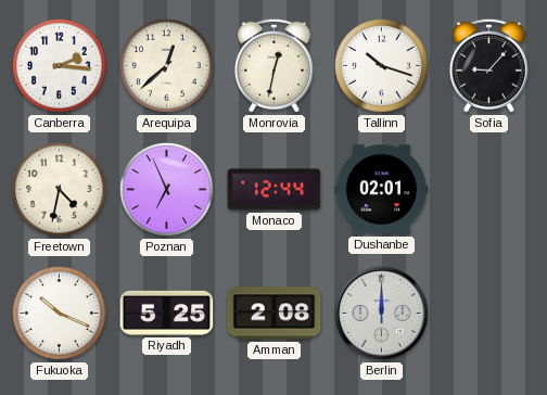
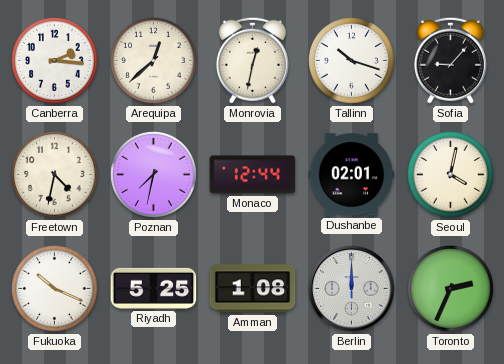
Poznan: 6:56 -> 7:32
Seoul: none -> 4:02
Amman: 2:08 -> 1:08
Toronto: none -> 2:34
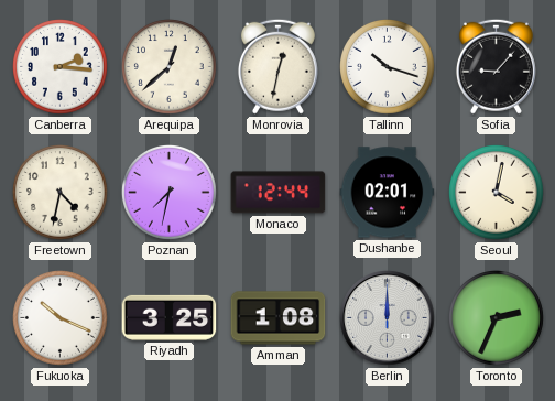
Riyadh: 5:25 -> 3:25
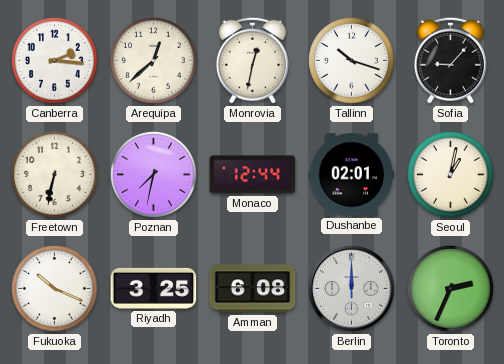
Freetown: 4:32 -> 6:32
Seoul: 4:02 -> 1:02
Amman: 1:08 -> 6:08
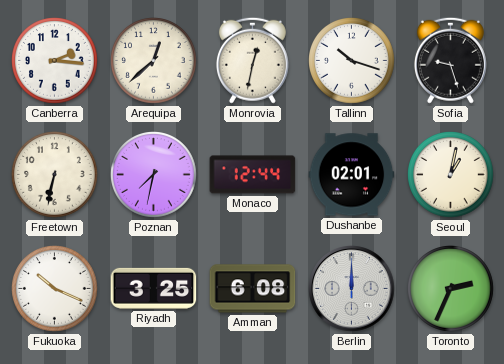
Sofia: 9:07 -> 9:27
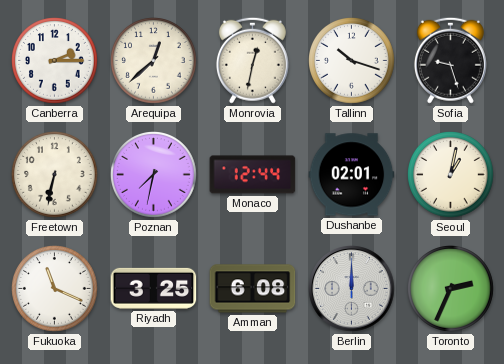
Canberra: 2:16 -> 2:15
Fukuoka: 10:19 -> 11:19
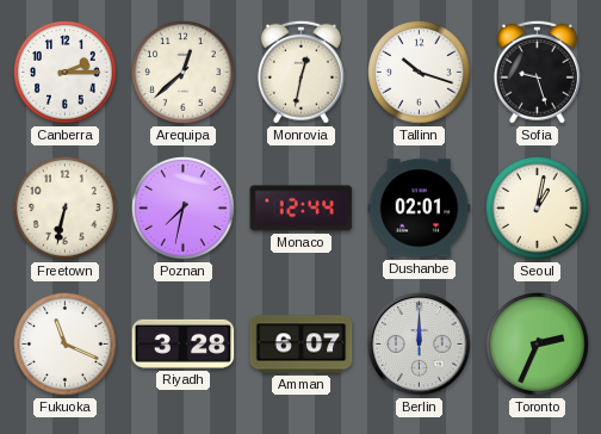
Riyadh: 3:25 -> 3:28
Amman: 6:08 -> 6:07
